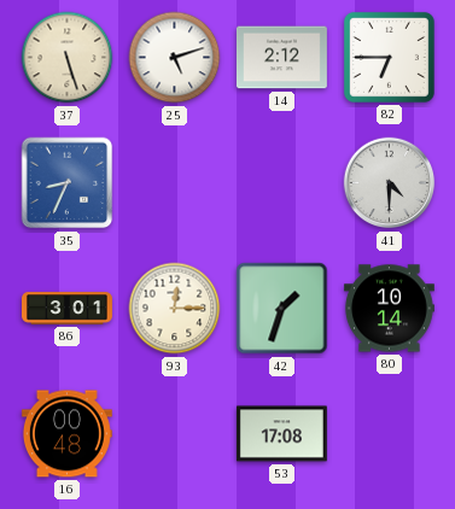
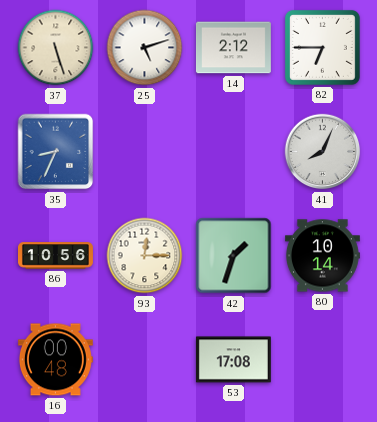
41: 4:30 -> 8:04
86: 3:01 -> 10:56
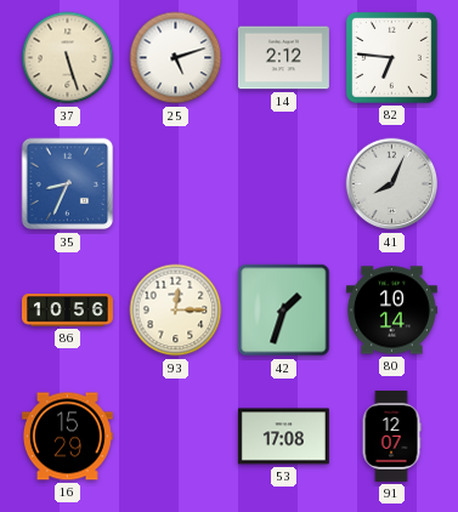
82: 6:45 -> 6:46
16: 00:48 -> 15:29
91: none -> 12:07
